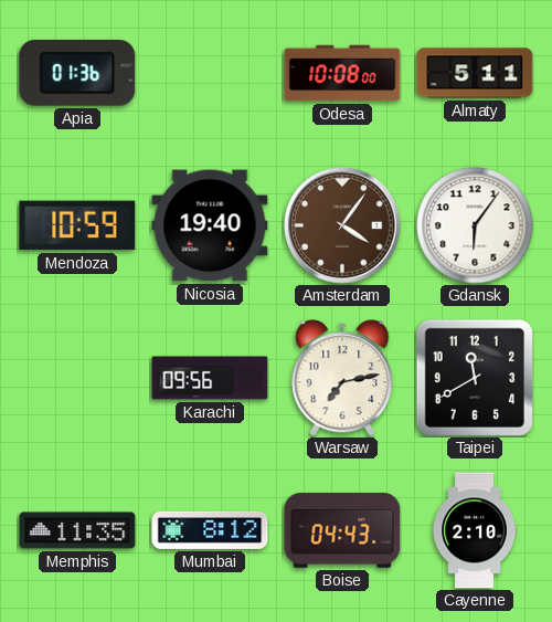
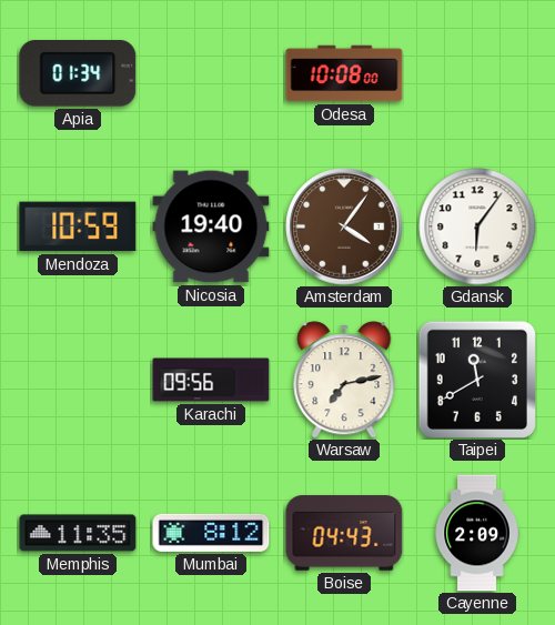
Apia: 01:36 -> 01:34
Almaty: 5:11 -> none
Cayenne: 2:10 -> 2:09
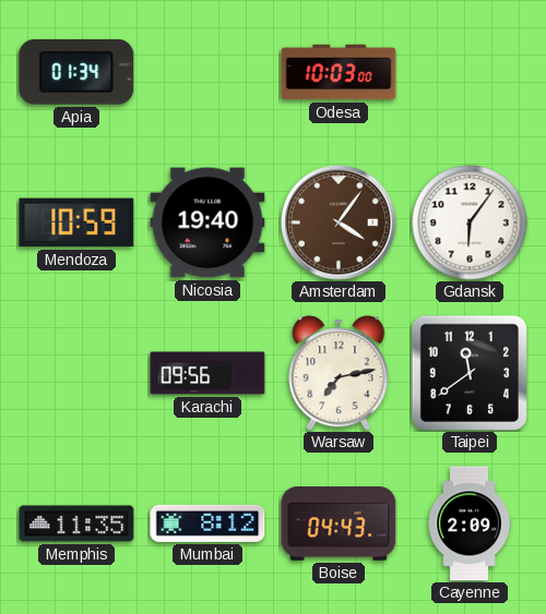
Odesa: 10:08 -> 10:03
Taipei: 11:40 -> 11:39
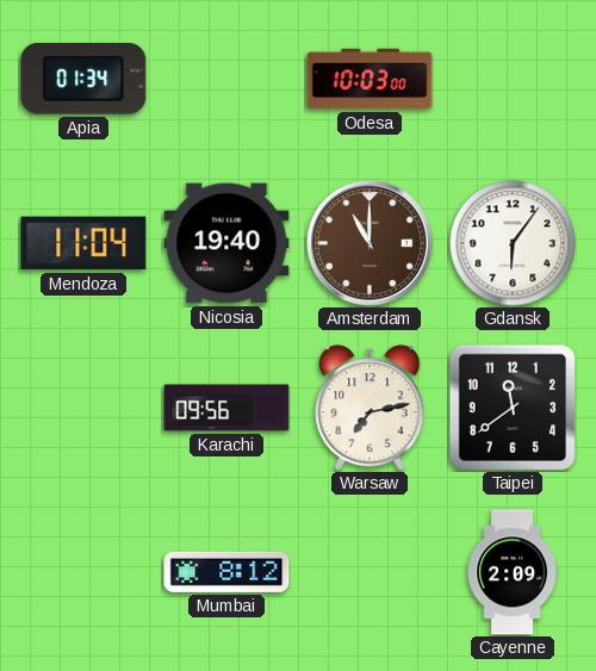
Mendoza: 10:59 -> 11:04
Amsterdam: 4:06 -> 11:00
Memphis: 11:35 -> none
Boise: 04:43 -> none
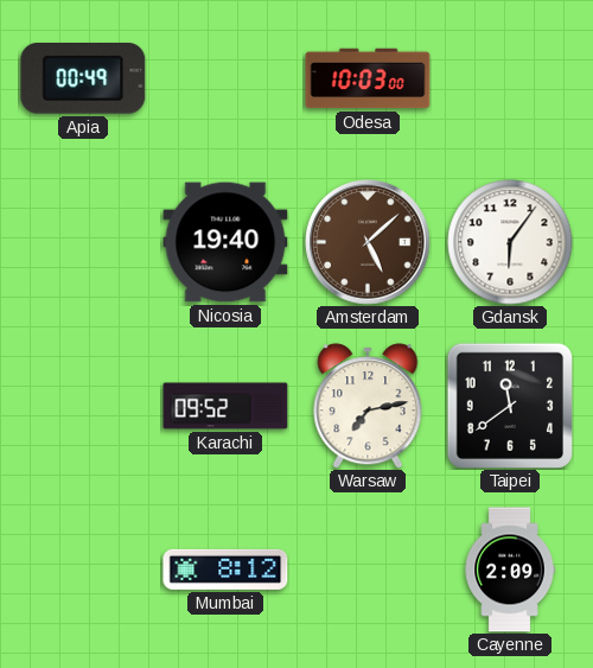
Apia: 01:34 -> 00:49
Mendoza: 11:04 -> none
Amsterdam: 11:00 -> 5:08
Karachi: 09:56 -> 09:52
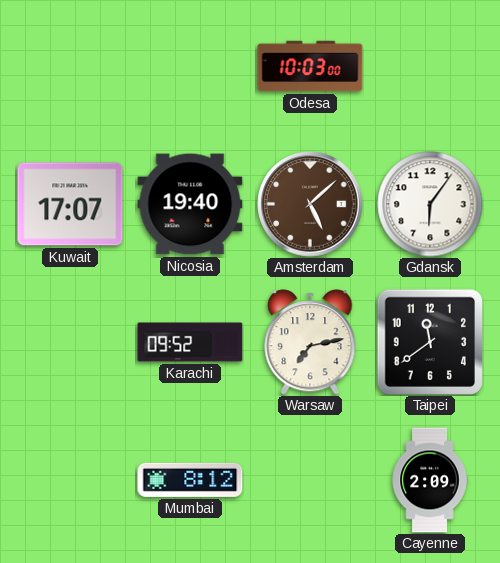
Apia: 00:49 -> none
Kuwait: none -> 17:07
